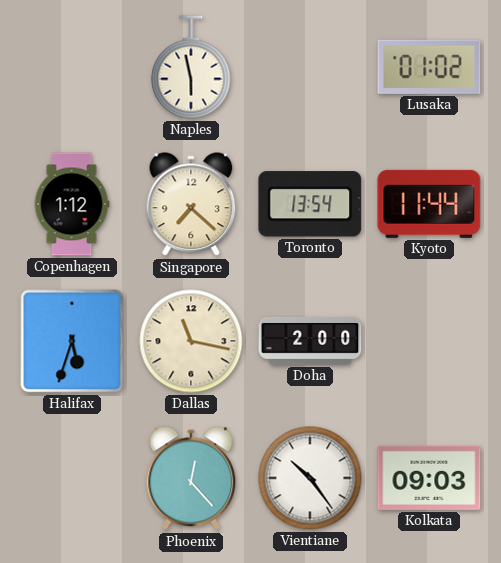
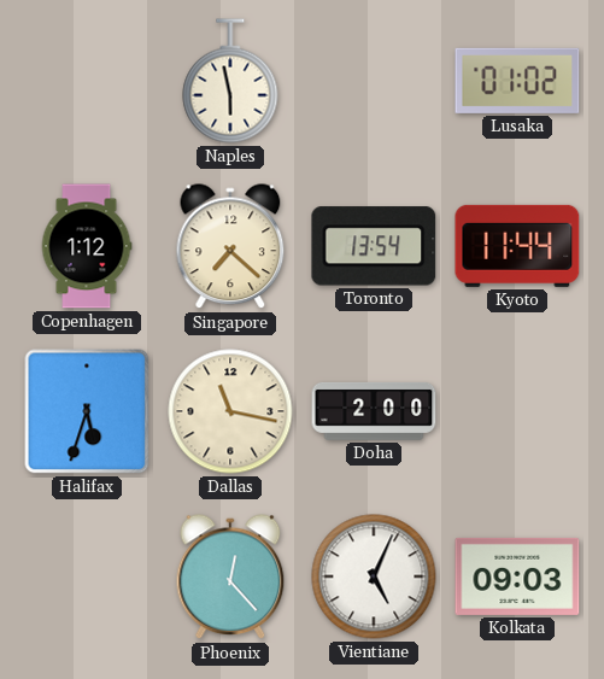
Vientiane: 10:24 -> 5:04
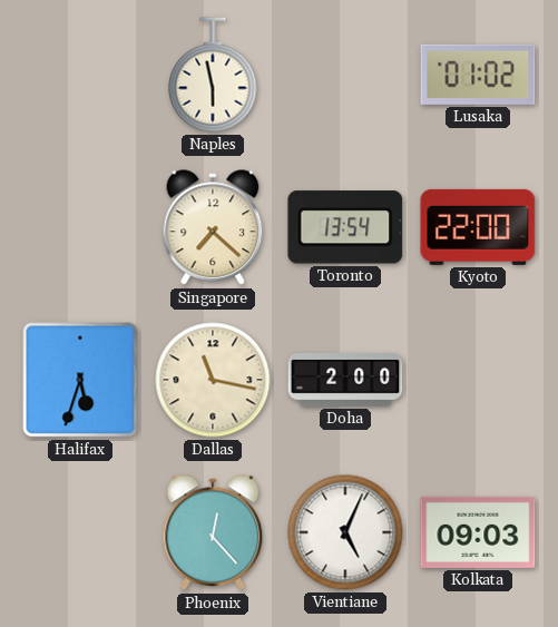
Copenhagen: 1:12 -> none
Kyoto: 11:44 -> 22:00
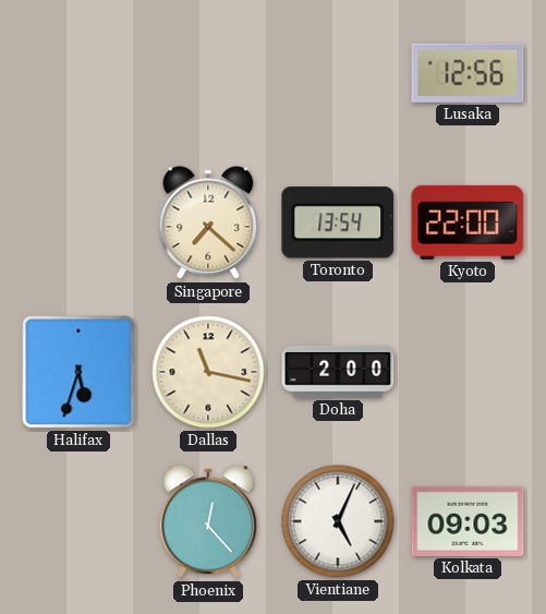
Naples: 5:58 -> none
Lusaka: 01:02 -> 12:56
